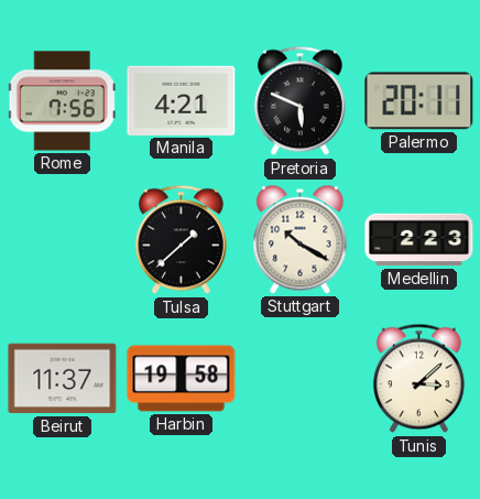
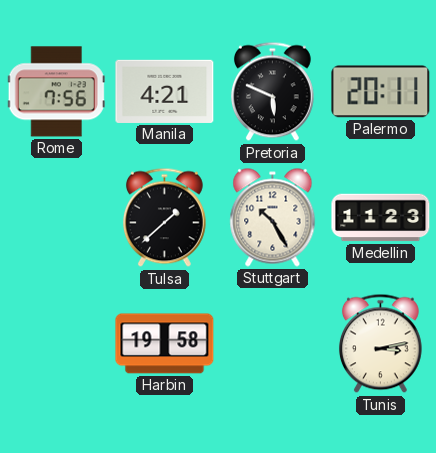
Stuttgart: 10:20 -> 10:25
Medellin: 2:23 -> 11:23
Beirut: 11:37 -> none
Tunis: 3:08 -> 3:13
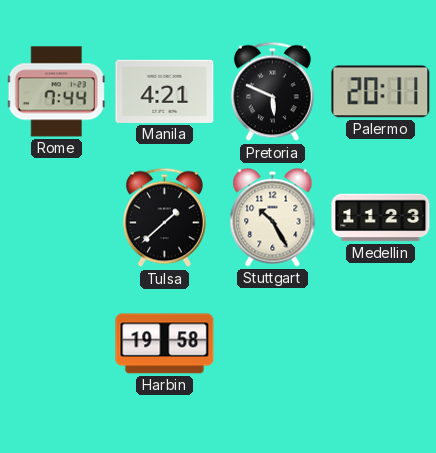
Rome: 7:56 -> 7:44
Tunis: 3:13 -> none
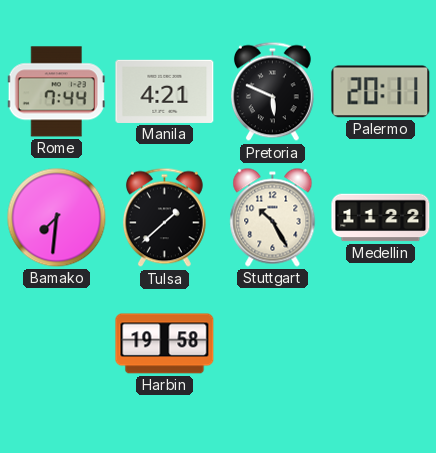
Bamako: none -> 7:31
Medellin: 11:23 -> 11:22
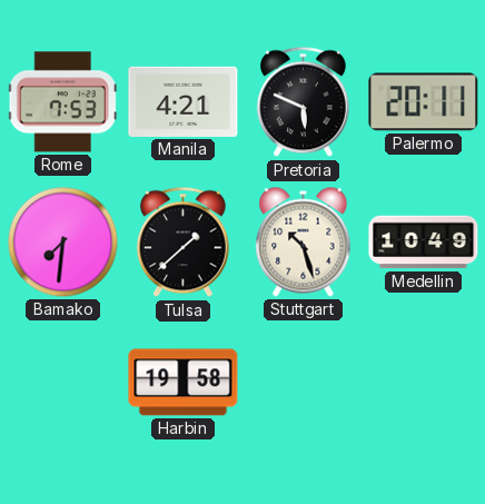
Rome: 7:44 -> 7:53
Stuttgart: 10:25 -> 10:27
Medellin: 11:22 -> 10:49
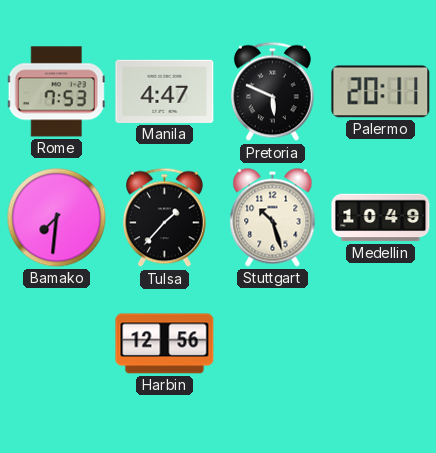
Manila: 4:21 -> 4:47
Tulsa: 1:38 -> 1:37
Harbin: 19:58 -> 12:56
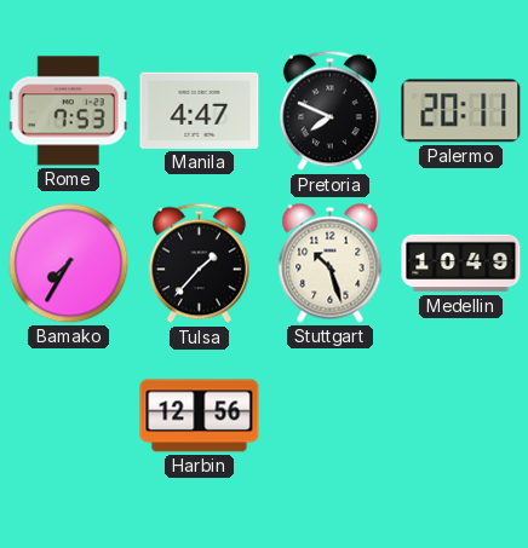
Pretoria: 5:49 -> 7:49
Bamako: 7:31 -> 7:35
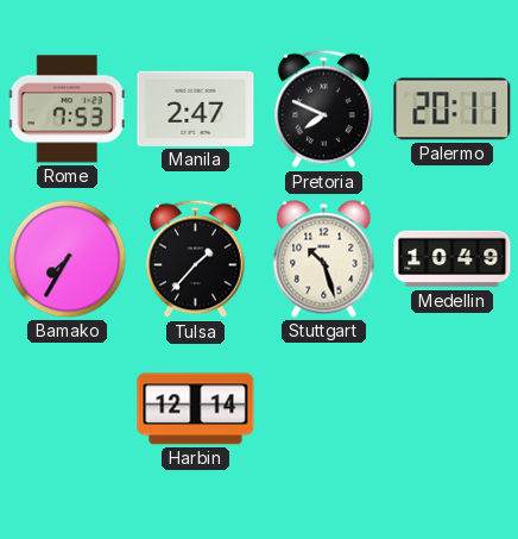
Manila: 4:47 -> 2:47
Harbin: 12:56 -> 12:14
